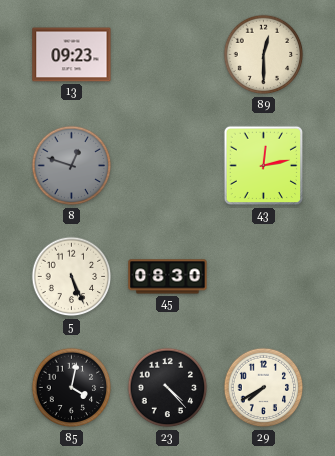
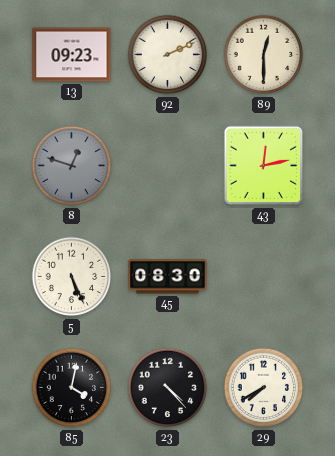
92: none -> 2:11
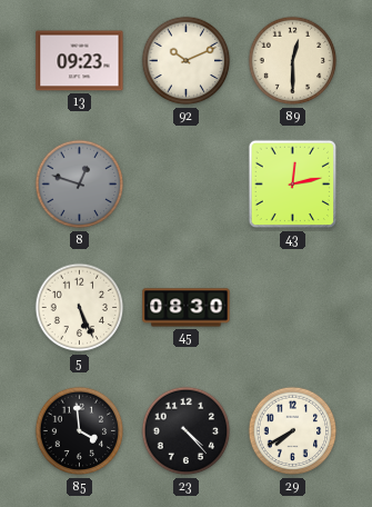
92: 2:11 -> 10:11
85: 4:02 -> 3:59
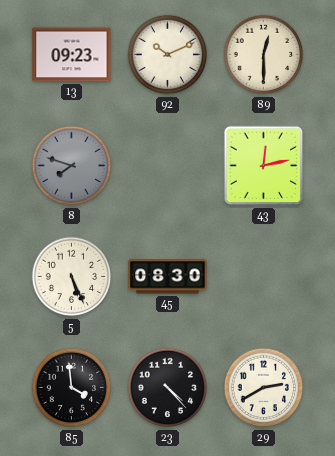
8: 12:48 -> 7:48
29: 7:40 -> 2:40
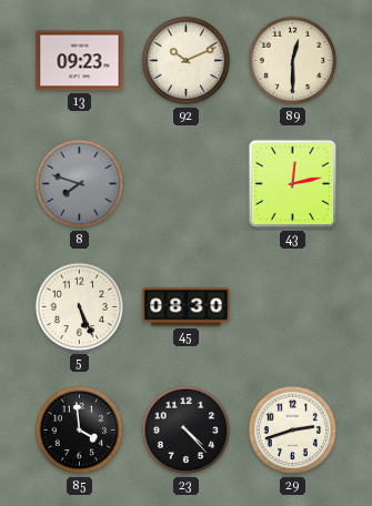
29: 2:40 -> 2:42
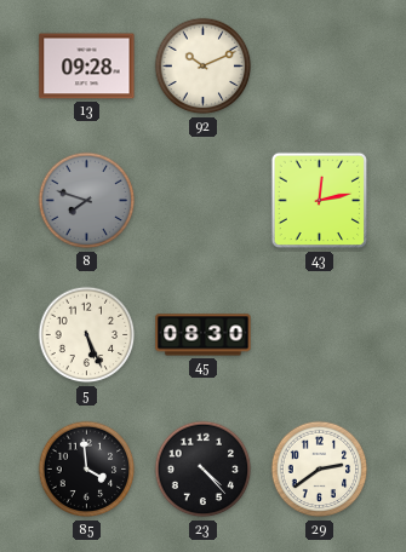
13: 09:23 -> 09:28
89: 12:30 -> none
29: 2:42 -> 2:39
